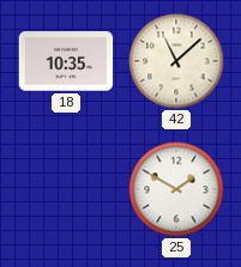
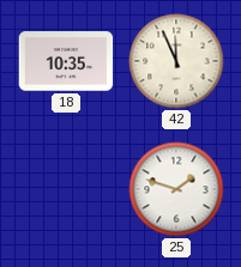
42: 11:08 -> 11:56
25: 1:50 -> 1:48
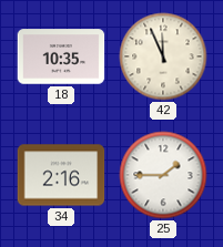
34: none -> 2:16
25: 1:48 -> 1:45
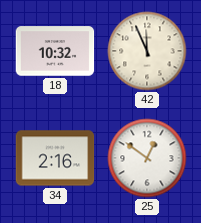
18: 10:35 -> 10:32
25: 1:45 -> 12:51
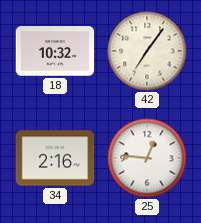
42: 11:56 -> 7:06
25: 12:51 -> 12:46
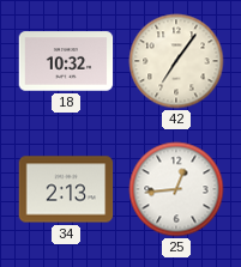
34: 2:16 -> 2:13
25: 12:46 -> 12:44
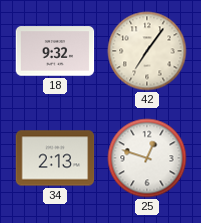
18: 10:32 -> 9:32
25: 12:44 -> 12:48
